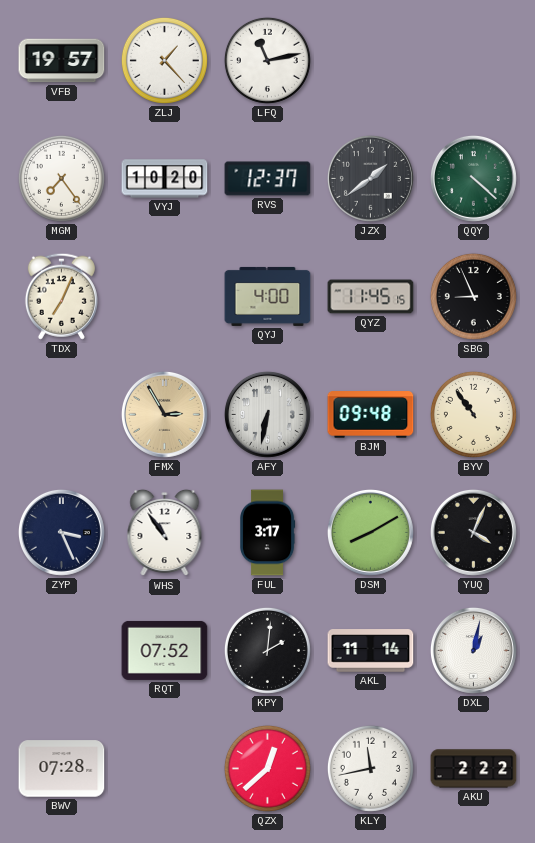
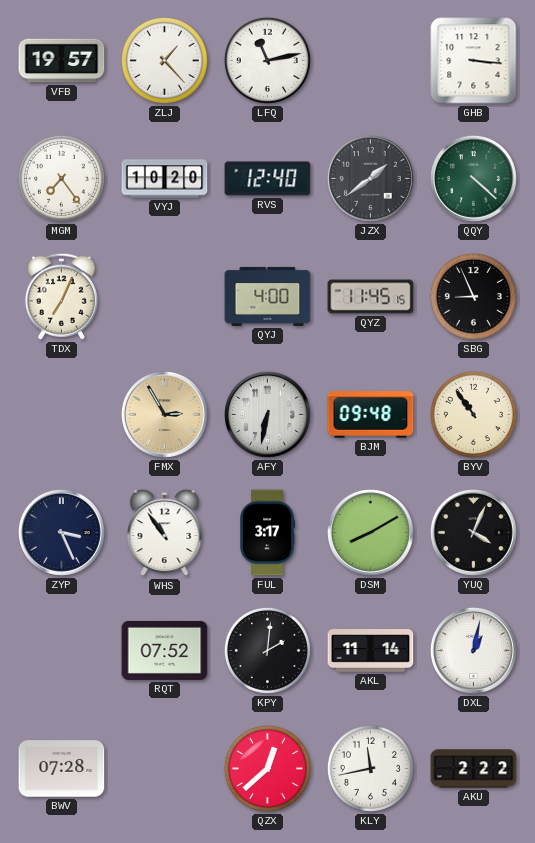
GHB: none -> 3:16
RVS: 12:37 -> 12:40
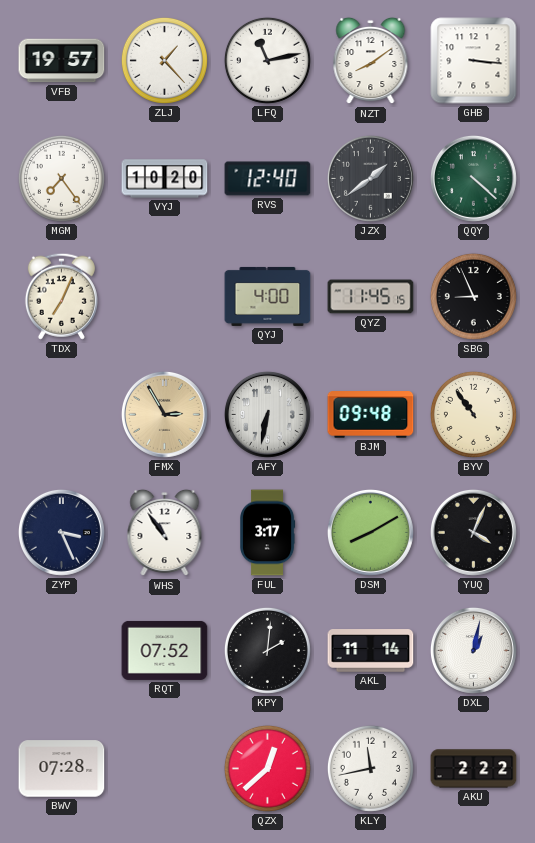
NZT: none -> 8:09
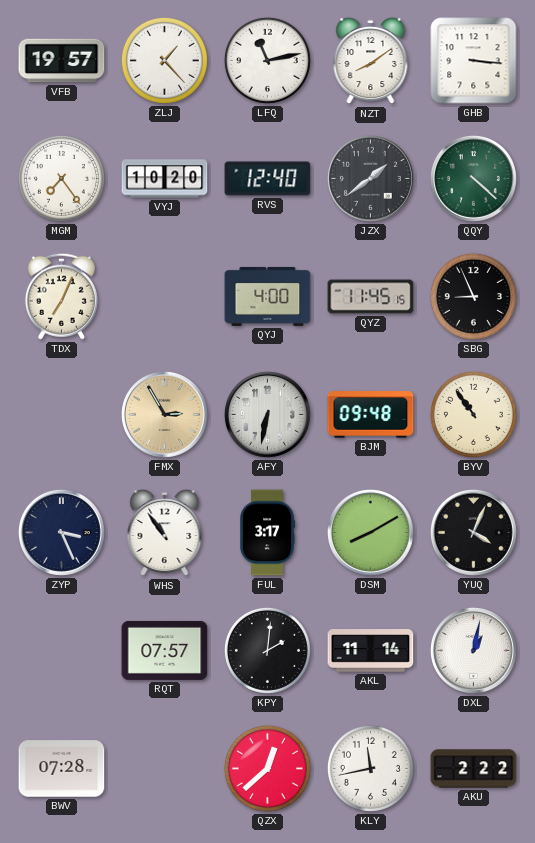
RQT: 07:52 -> 07:57
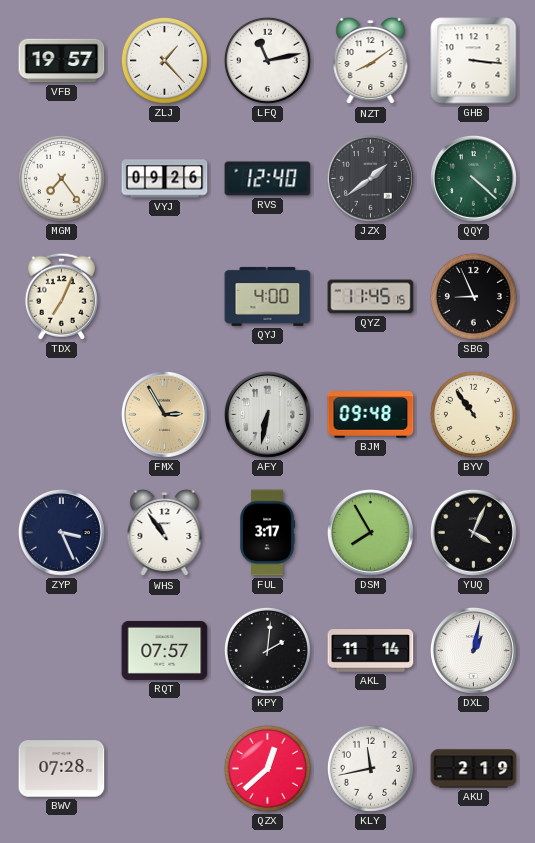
VYJ: 10:20 -> 09:26
DSM: 8:10 -> 7:55
AKU: 2:22 -> 2:19
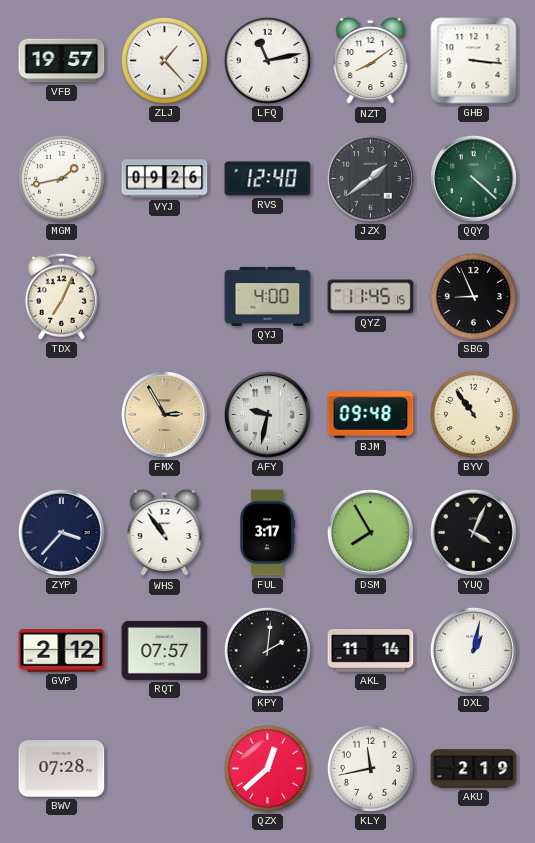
MGM: 7:24 -> 1:43
AFY: 6:32 -> 9:32
ZYP: 3:26 -> 3:37
GVP: none -> 2:12
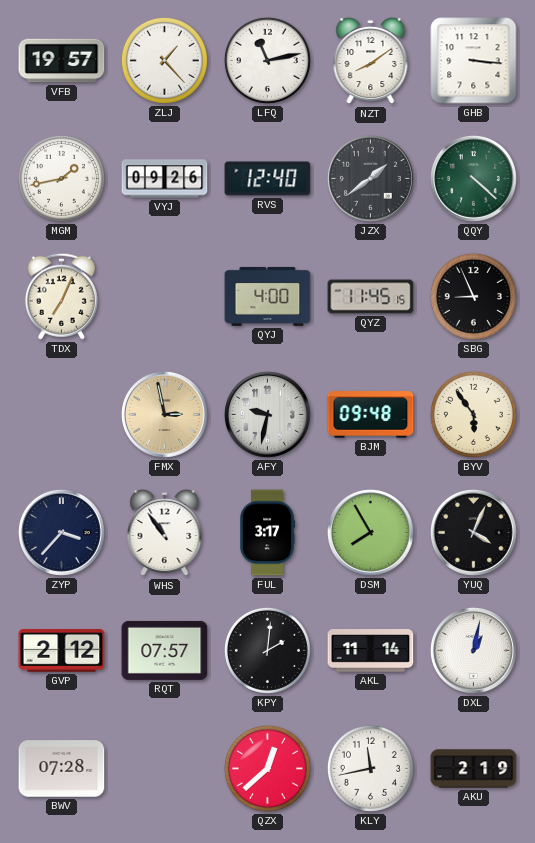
FMX: 2:55 -> 2:58
BYV: 10:54 -> 5:54
